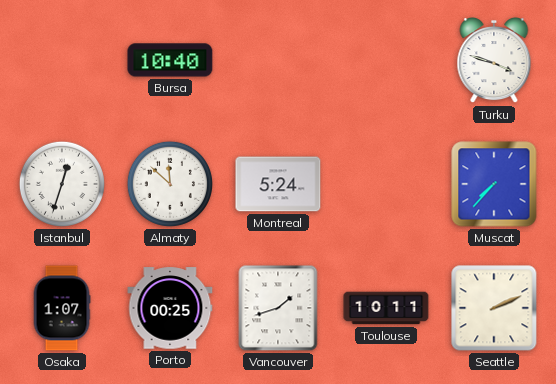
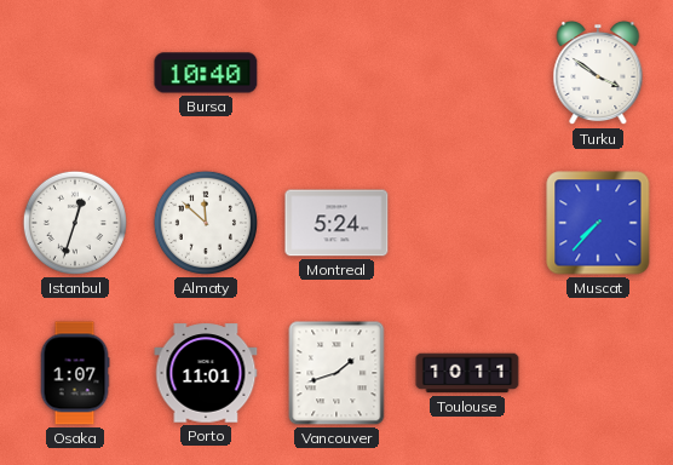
Turku: 3:48 -> 3:51
Porto: 00:25 -> 11:01
Seattle: 2:11 -> none
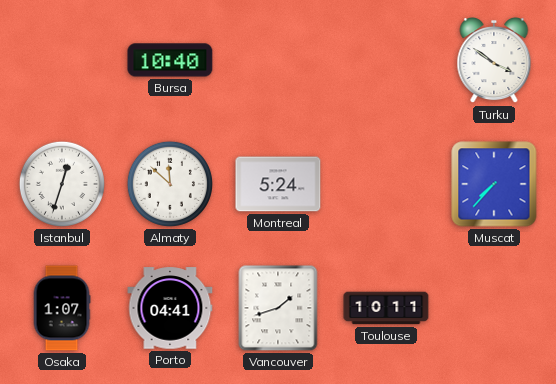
Porto: 11:01 -> 04:41
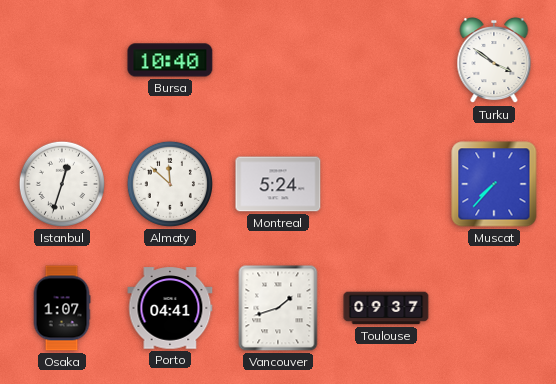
Toulouse: 10:11 -> 09:37
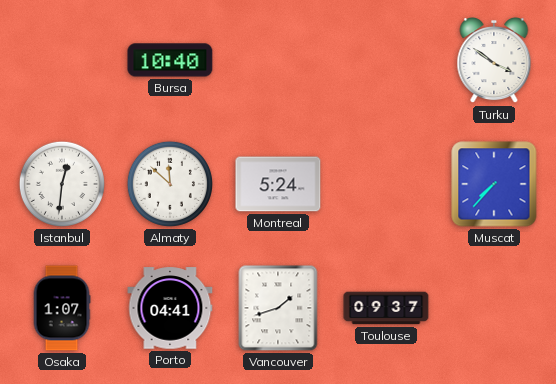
Istanbul: 12:33 -> 12:31
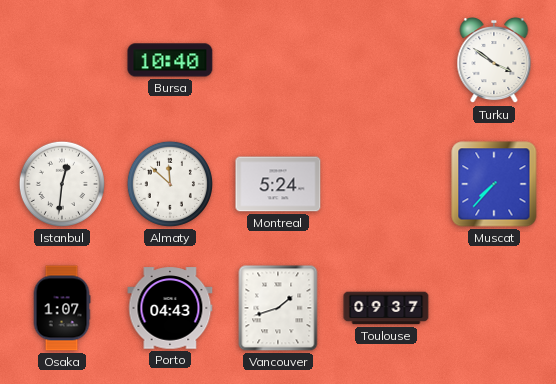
Porto: 04:41 -> 04:43
